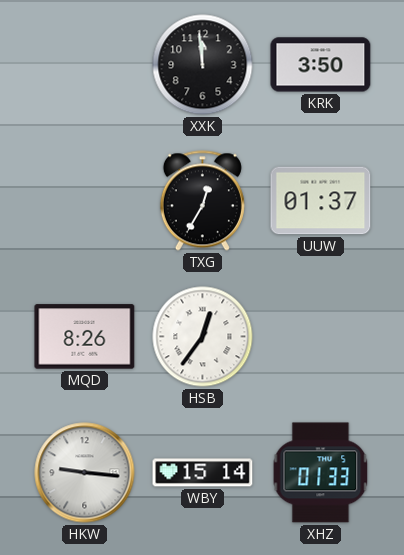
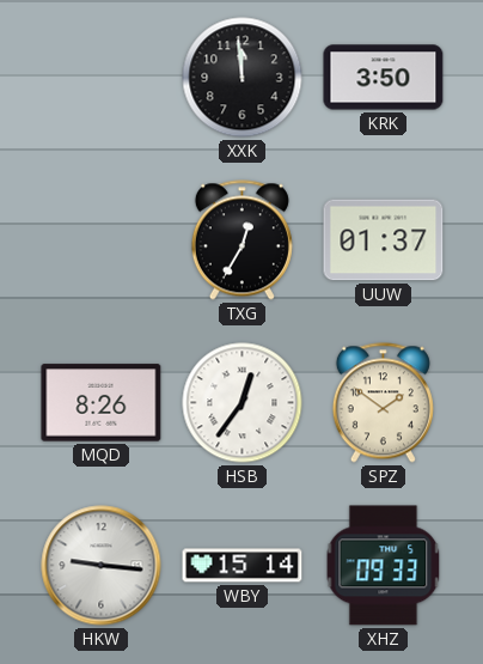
SPZ: none -> 1:51
XHZ: 01:33 -> 09:33
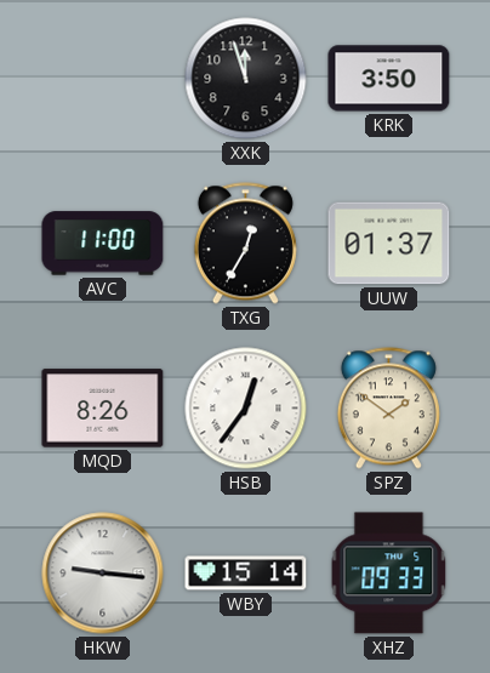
XXK: 11:59 -> 11:57
AVC: none -> 11:00
